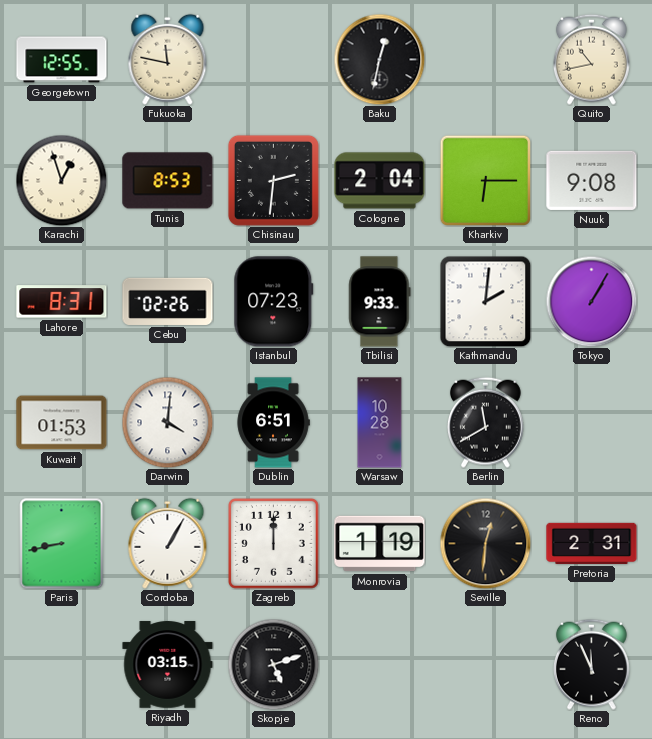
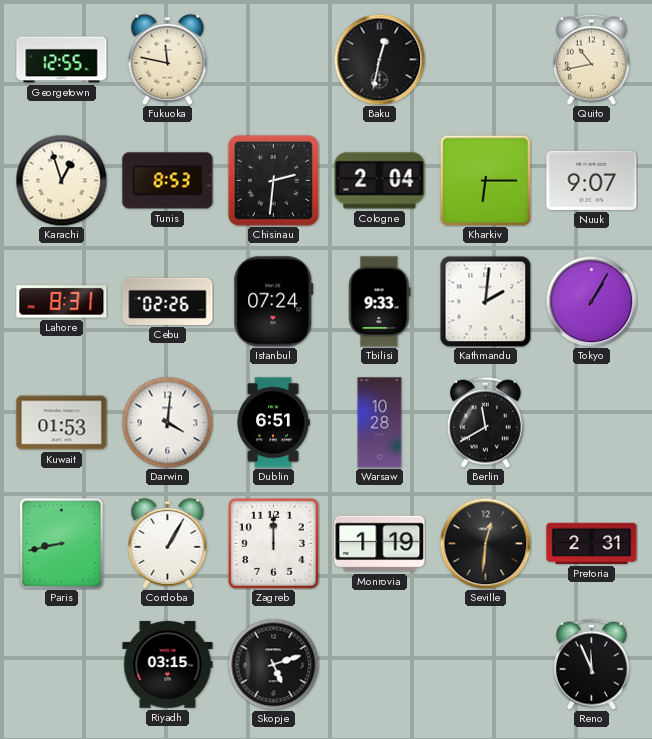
Nuuk: 9:08 -> 9:07
Istanbul: 07:23 -> 07:24
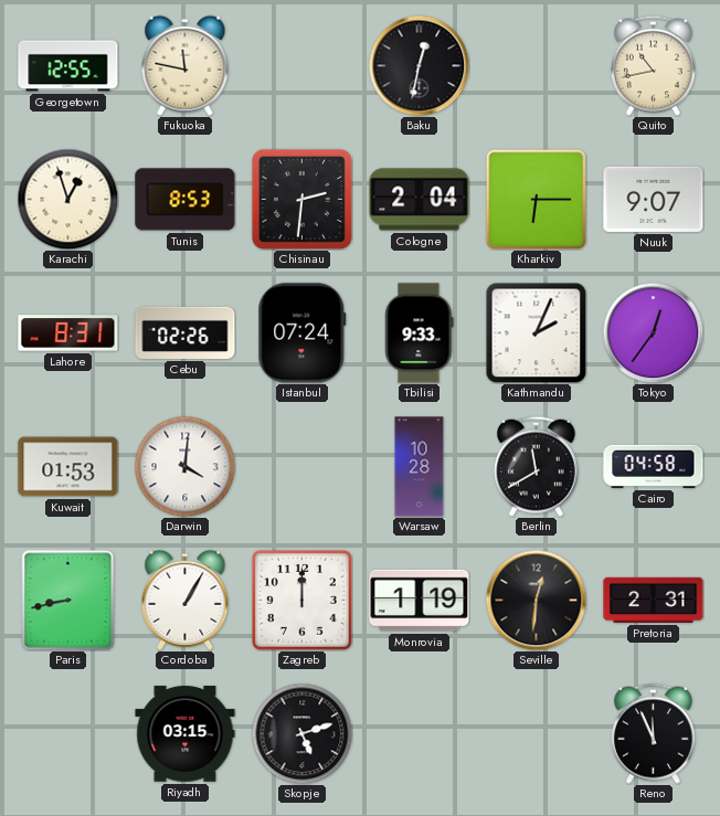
Kathmandu: 2:01 -> 2:04
Tokyo: 1:05 -> 12:36
Dublin: 6:51 -> none
Cairo: none -> 04:58
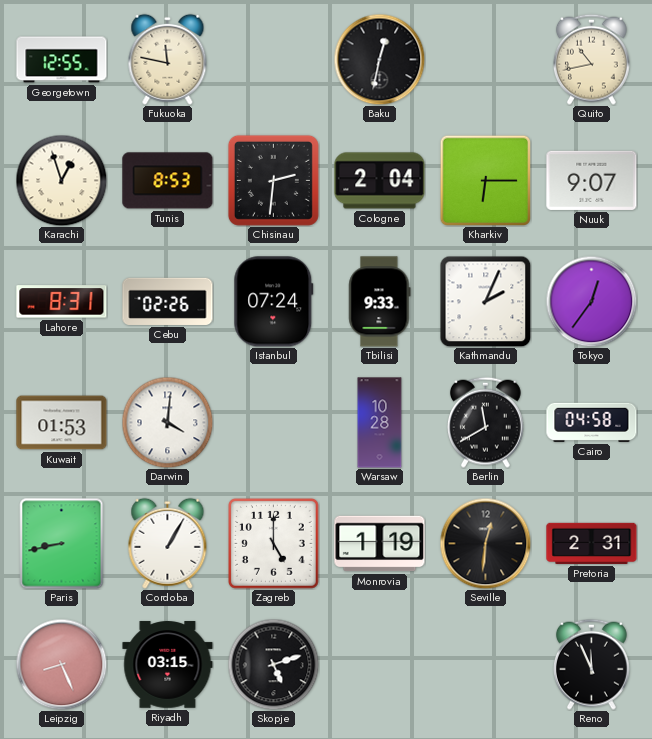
Zagreb: 12:00 -> 5:00
Leipzig: none -> 8:26
